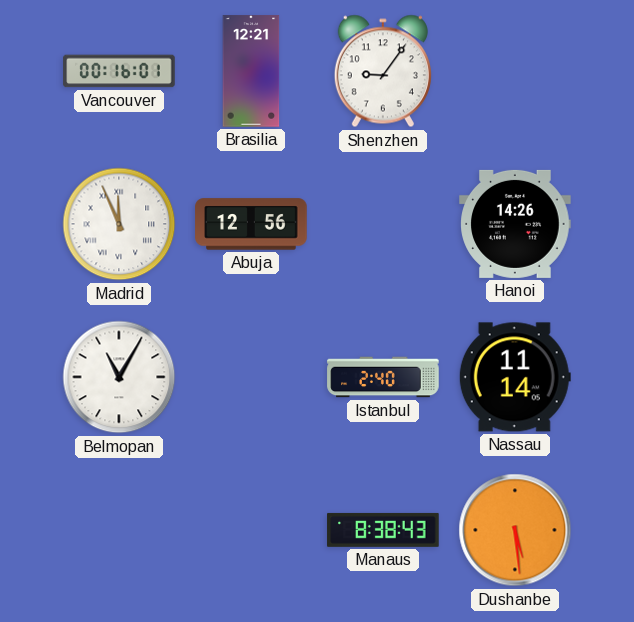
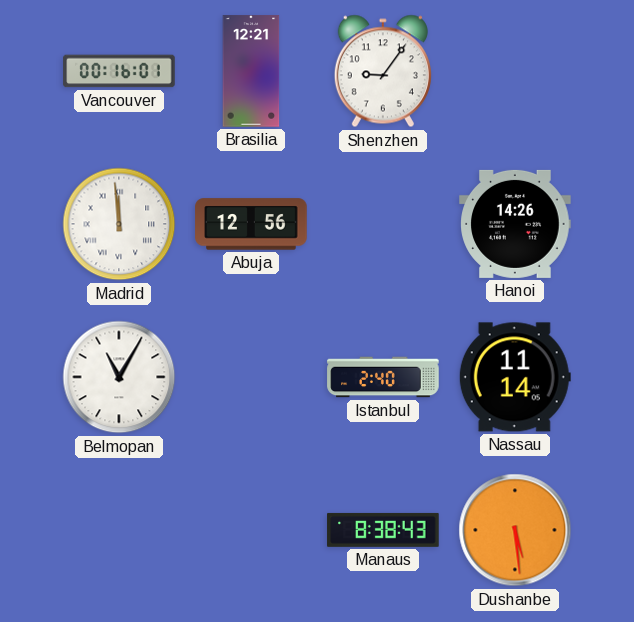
Madrid: 11:56 -> 11:59
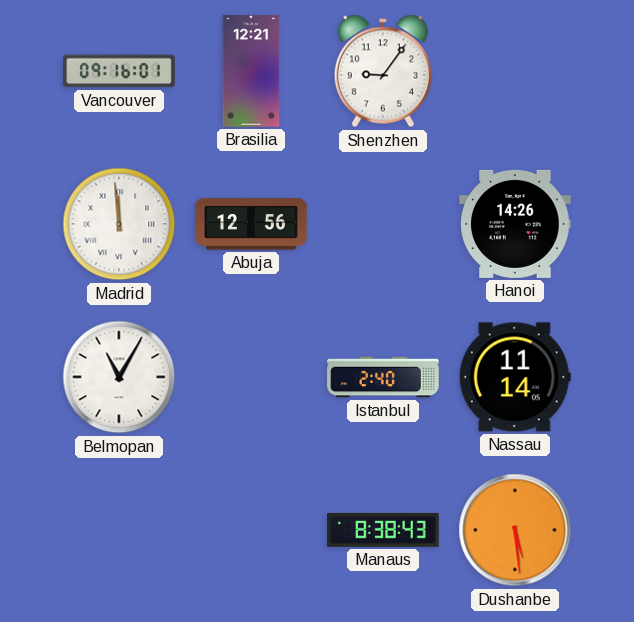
Vancouver: 00:16 -> 09:16
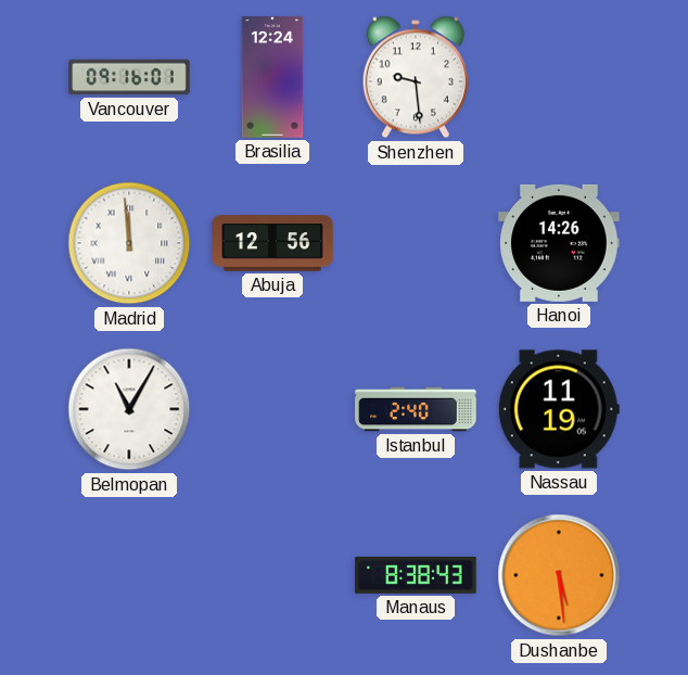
Brasilia: 12:21 -> 12:24
Shenzhen: 9:06 -> 9:29
Nassau: 11:14 -> 11:19
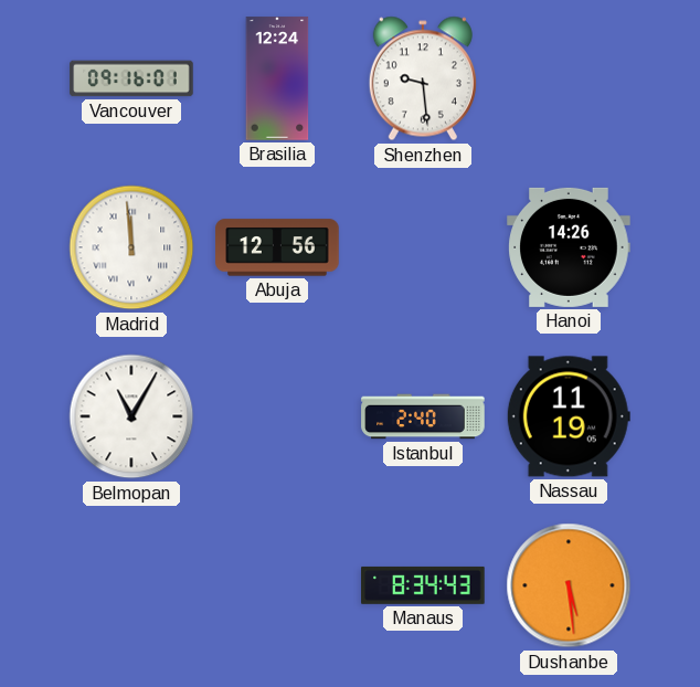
Manaus: 8:38 -> 8:34
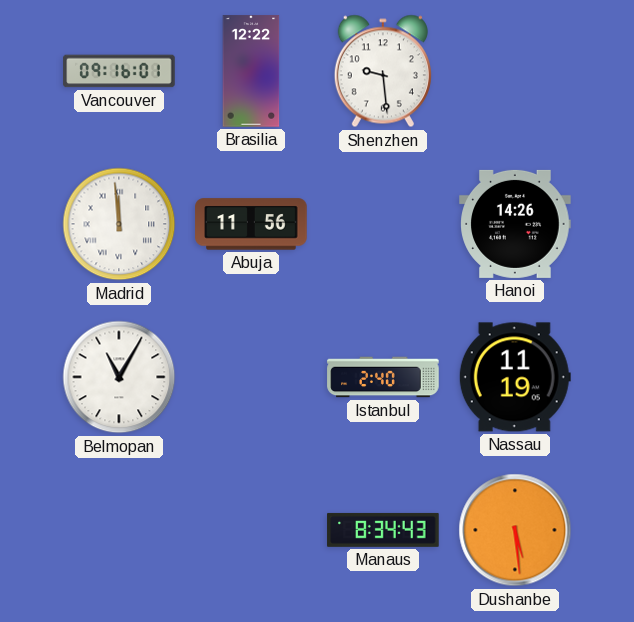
Brasilia: 12:24 -> 12:22
Abuja: 12:56 -> 11:56
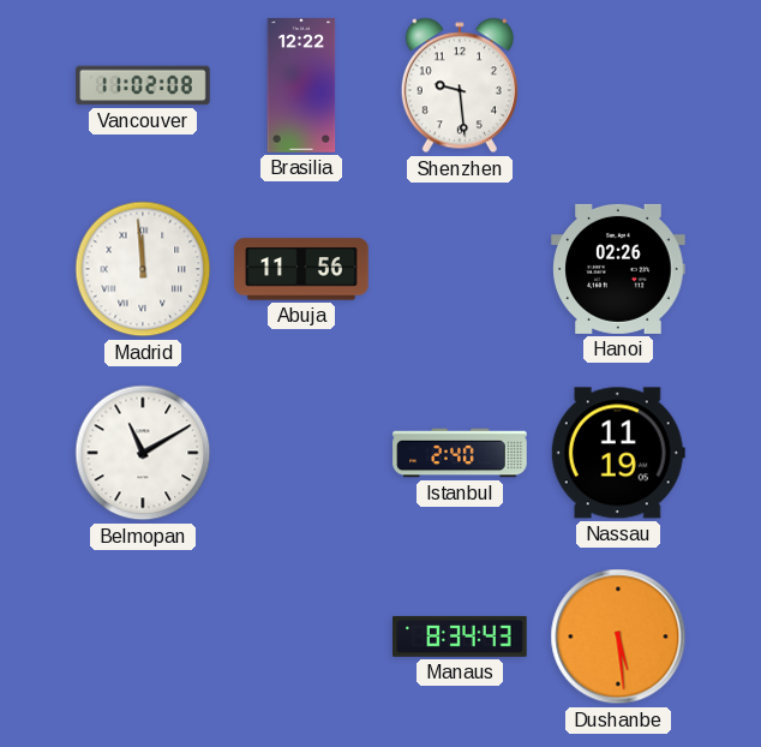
Vancouver: 09:16 -> 11:02
Hanoi: 14:26 -> 02:26
Belmopan: 11:05 -> 11:10
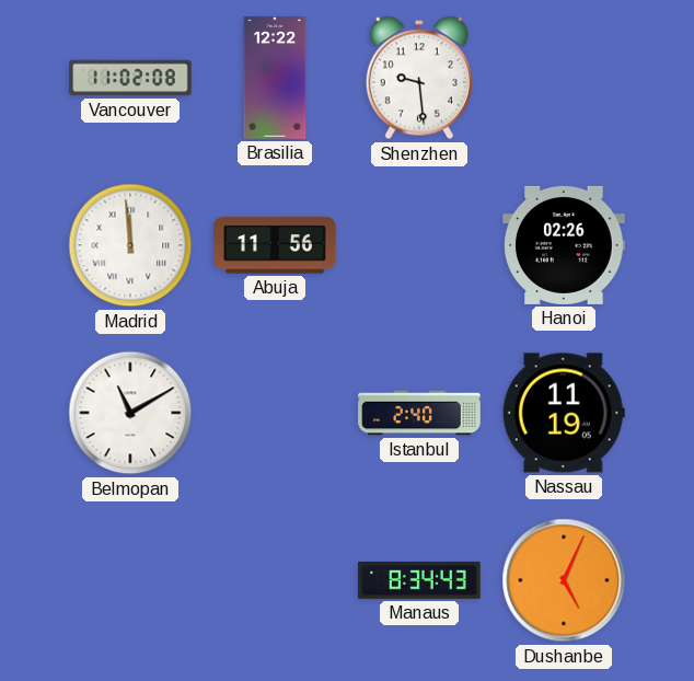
Dushanbe: 5:29 -> 5:04
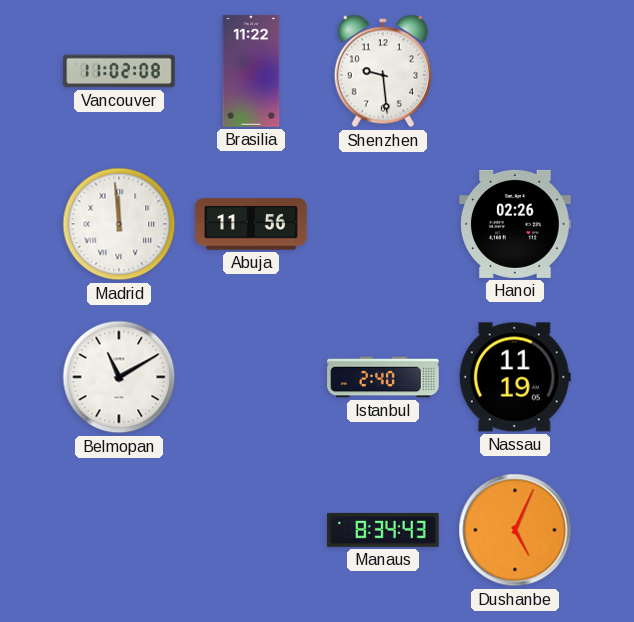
Brasilia: 12:22 -> 11:22
